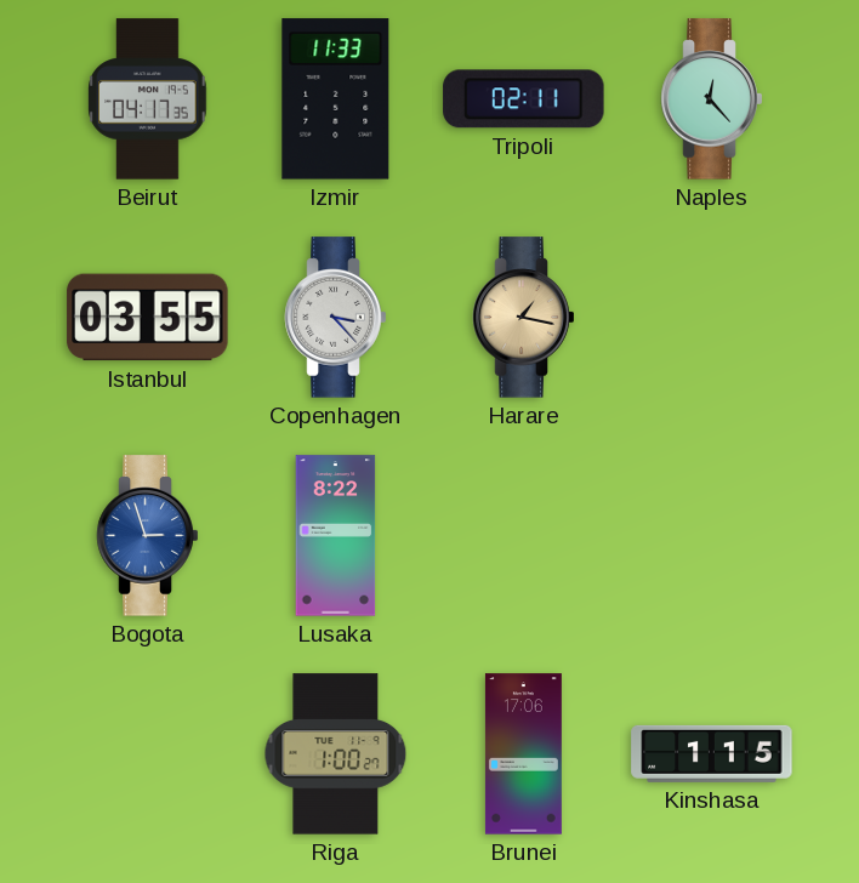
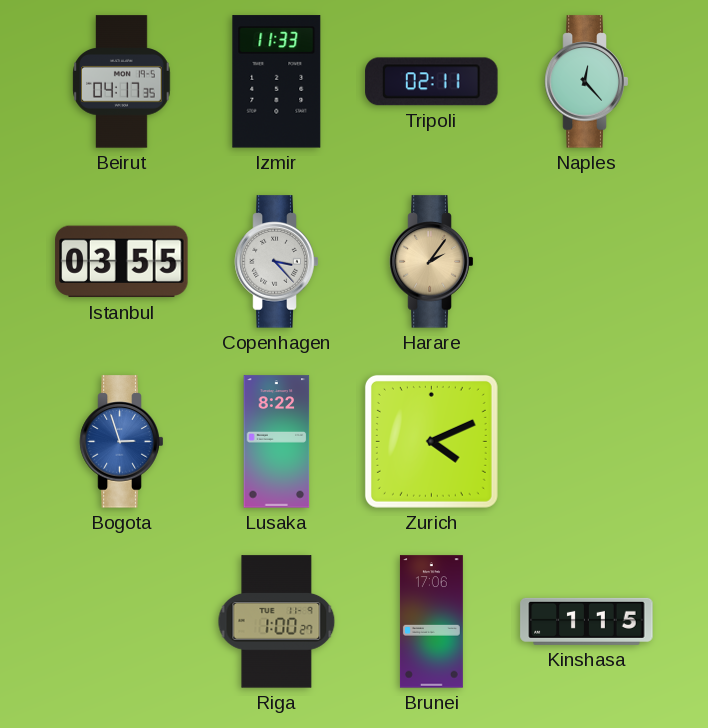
Harare: 1:17 -> 2:06
Zurich: none -> 4:11
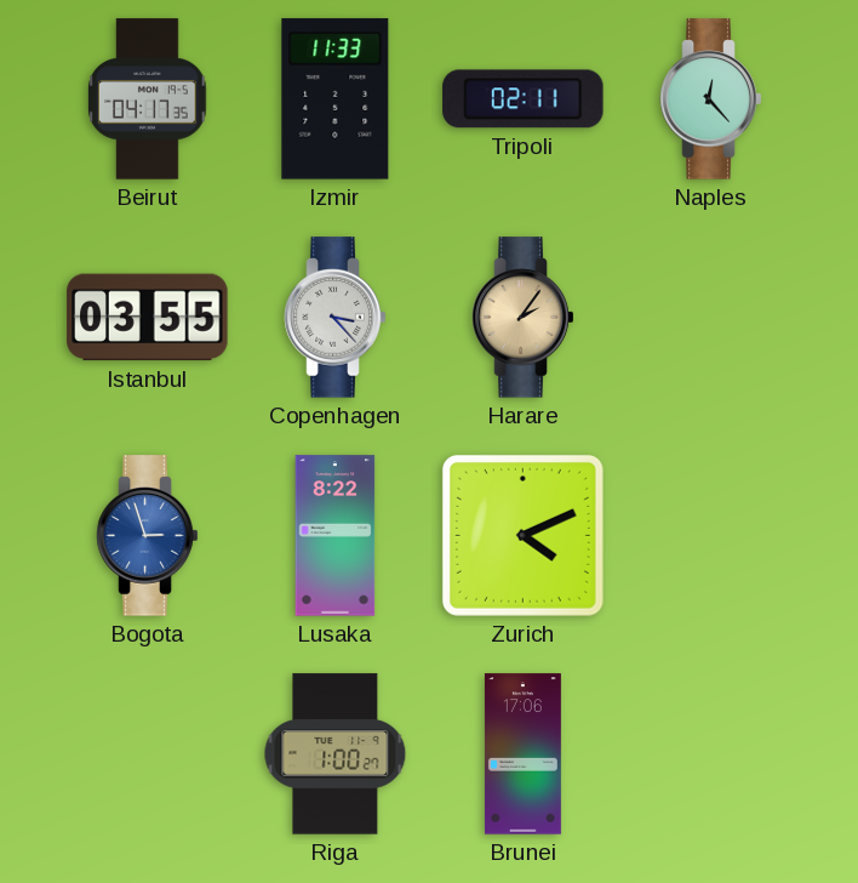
Kinshasa: 1:15 -> none
